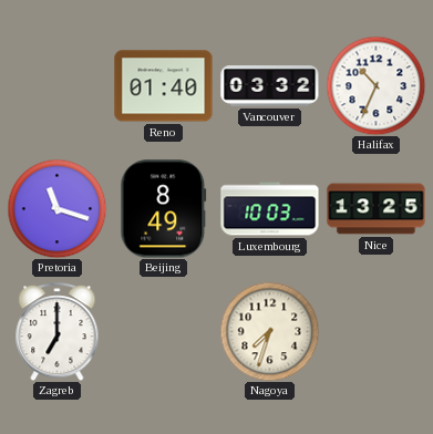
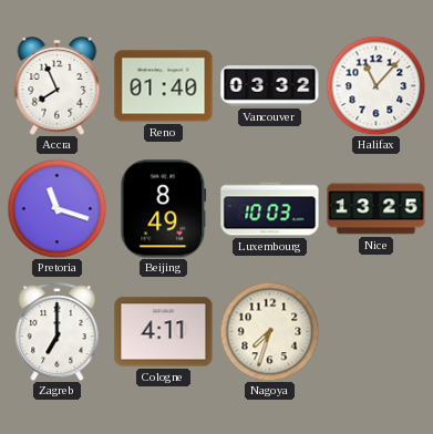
Accra: none -> 7:56
Halifax: 10:34 -> 11:07
Cologne: none -> 4:11
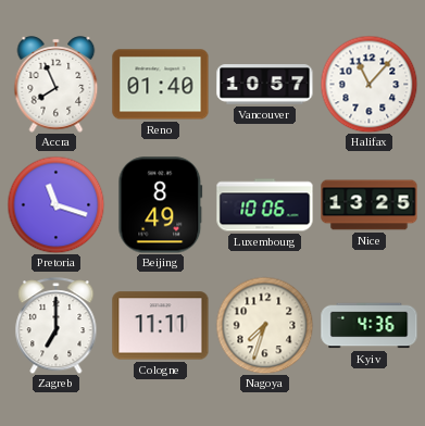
Vancouver: 03:32 -> 10:57
Luxembourg: 10:03 -> 10:06
Cologne: 4:11 -> 11:11
Kyiv: none -> 4:36
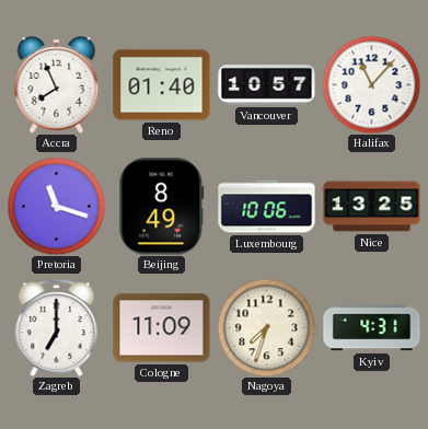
Cologne: 11:11 -> 11:09
Kyiv: 4:36 -> 4:31
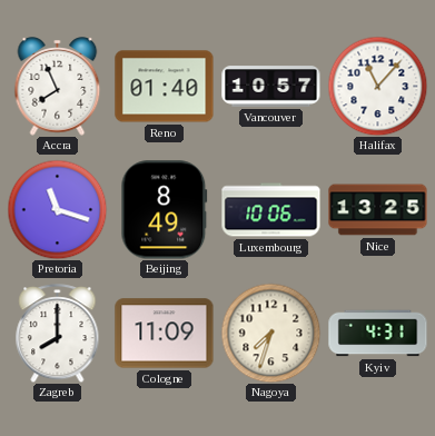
Zagreb: 7:00 -> 8:00
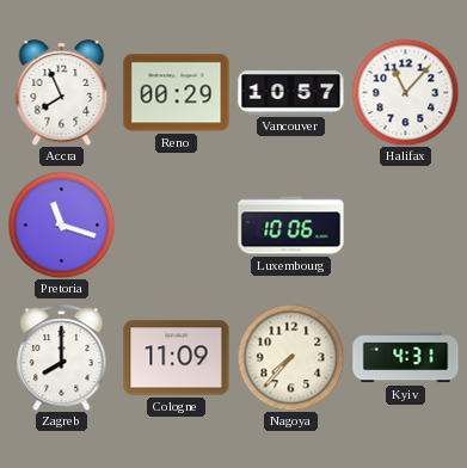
Reno: 01:40 -> 00:29
Beijing: 8:49 -> none
Nice: 13:25 -> none
Nagoya: 7:33 -> 7:37
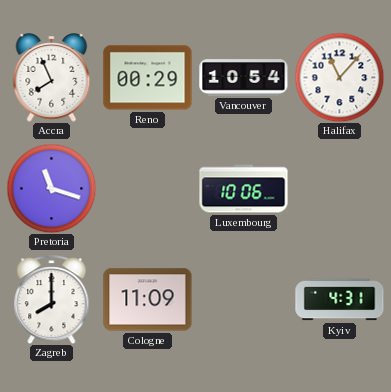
Vancouver: 10:57 -> 10:54
Nagoya: 7:37 -> none
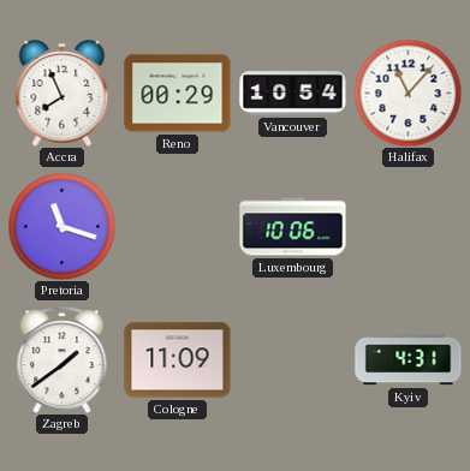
Zagreb: 8:00 -> 1:39
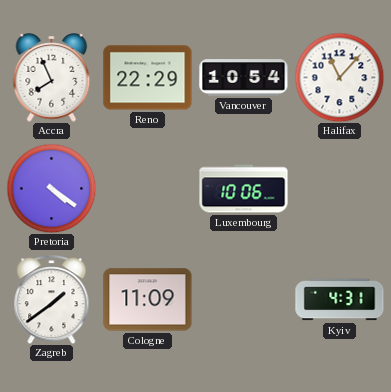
Reno: 00:29 -> 22:29
Pretoria: 11:18 -> 4:21
